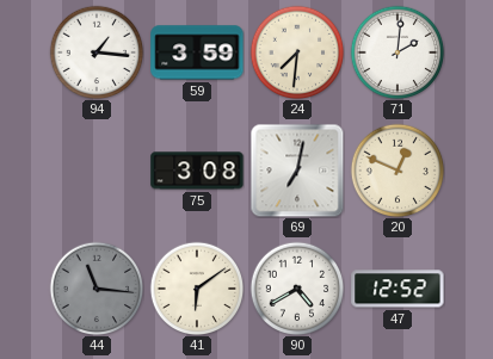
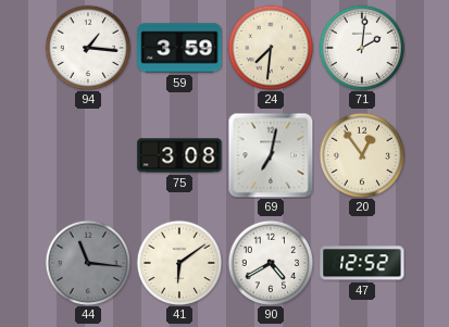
20: 12:49 -> 12:54
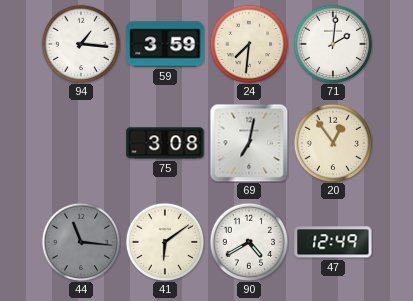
47: 12:52 -> 12:49
